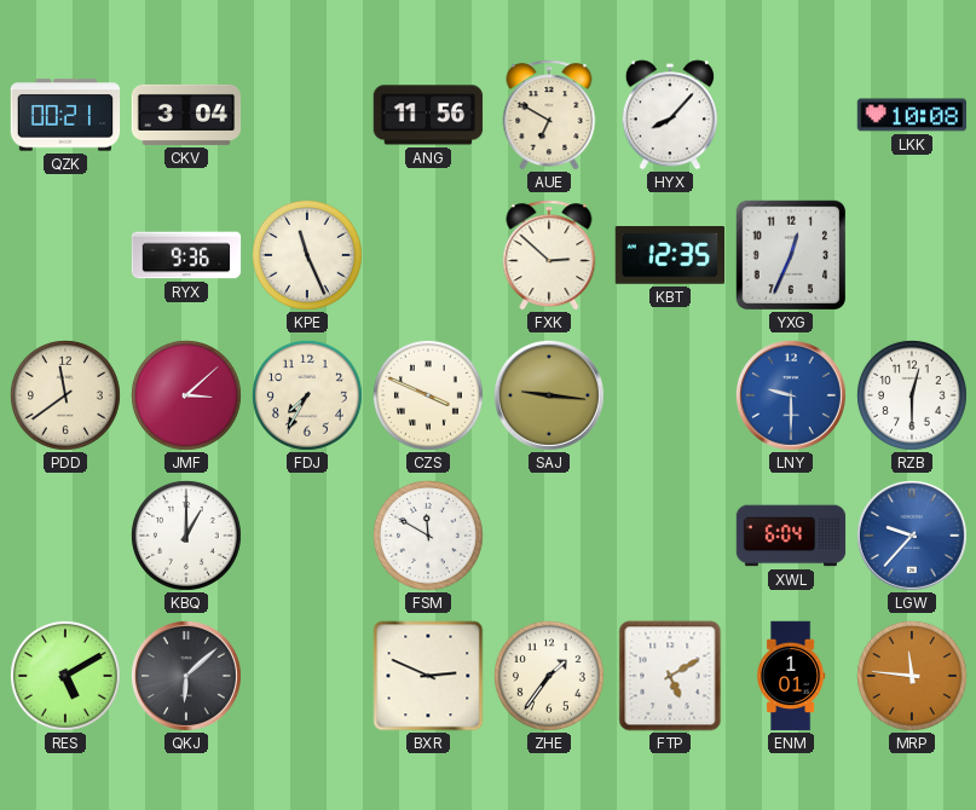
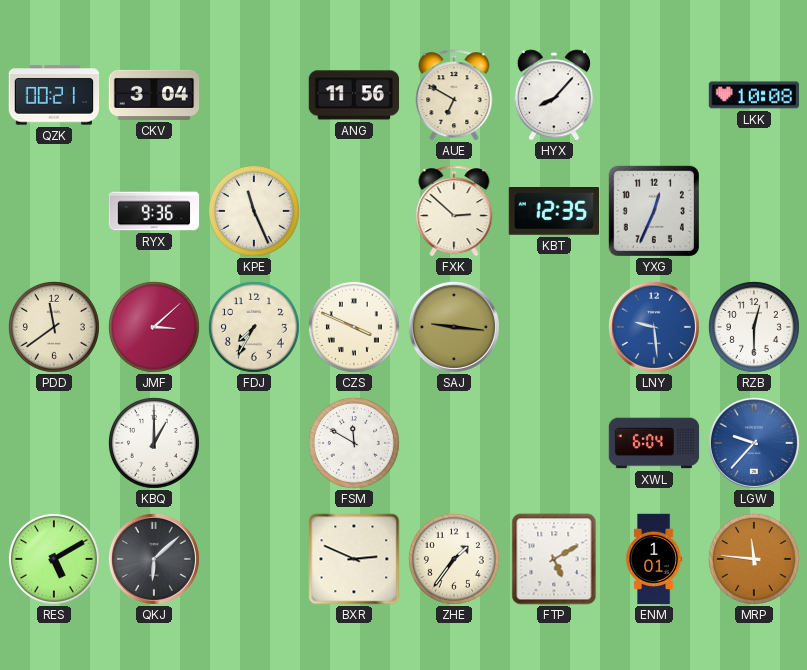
LNY: 9:30 -> 9:29
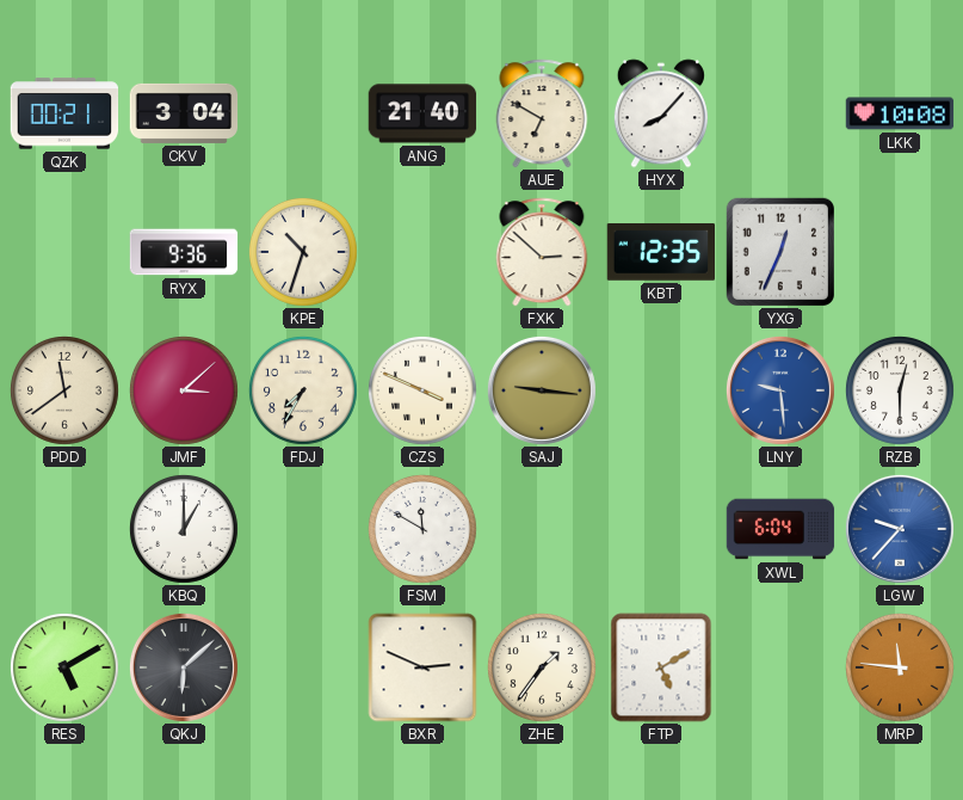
ANG: 11:56 -> 21:40
KPE: 11:26 -> 10:33
ENM: 1:01 -> none
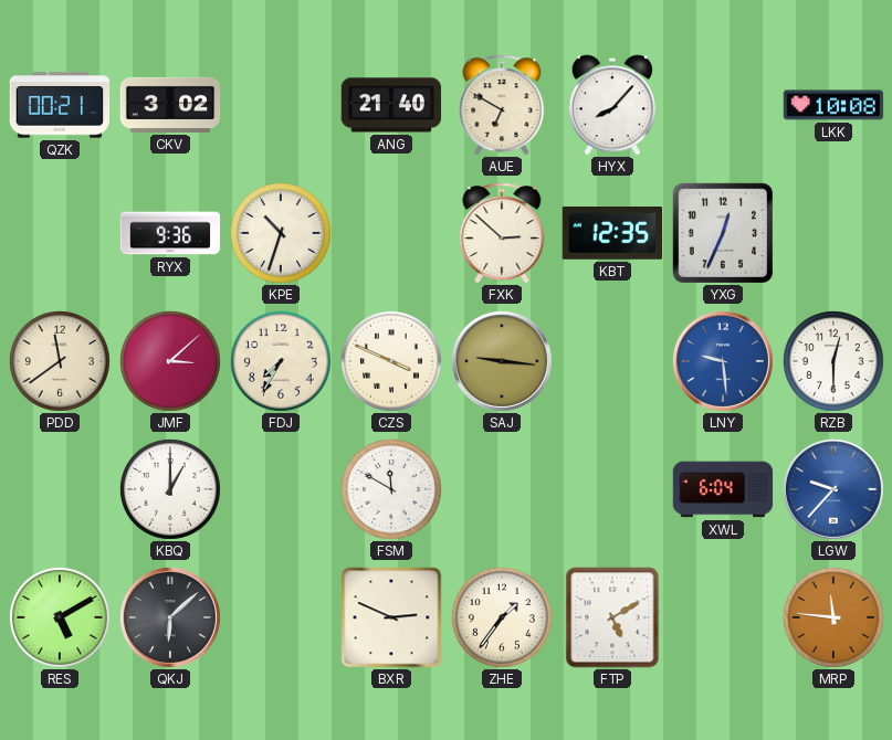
CKV: 3:04 -> 3:02
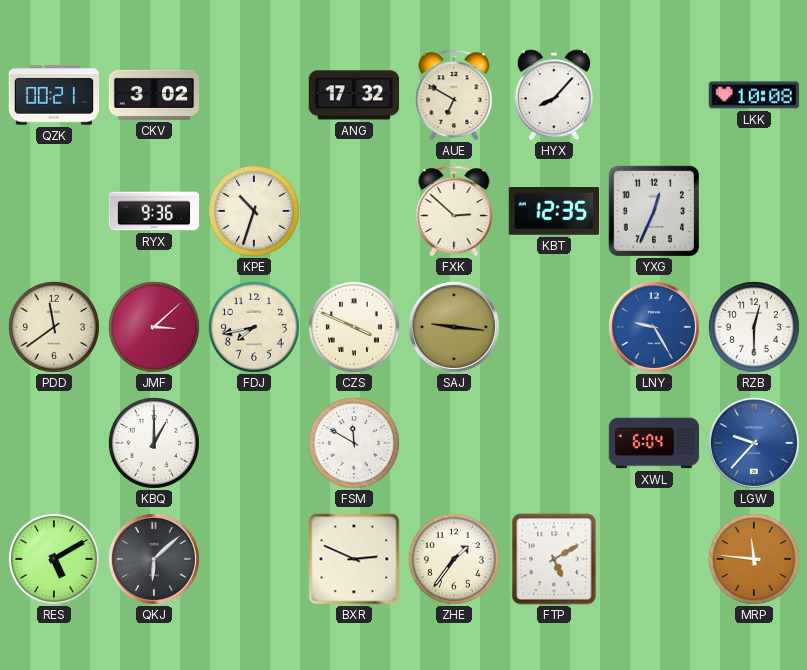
ANG: 21:40 -> 17:32
FDJ: 7:35 -> 7:43
LNY: 9:29 -> 9:25
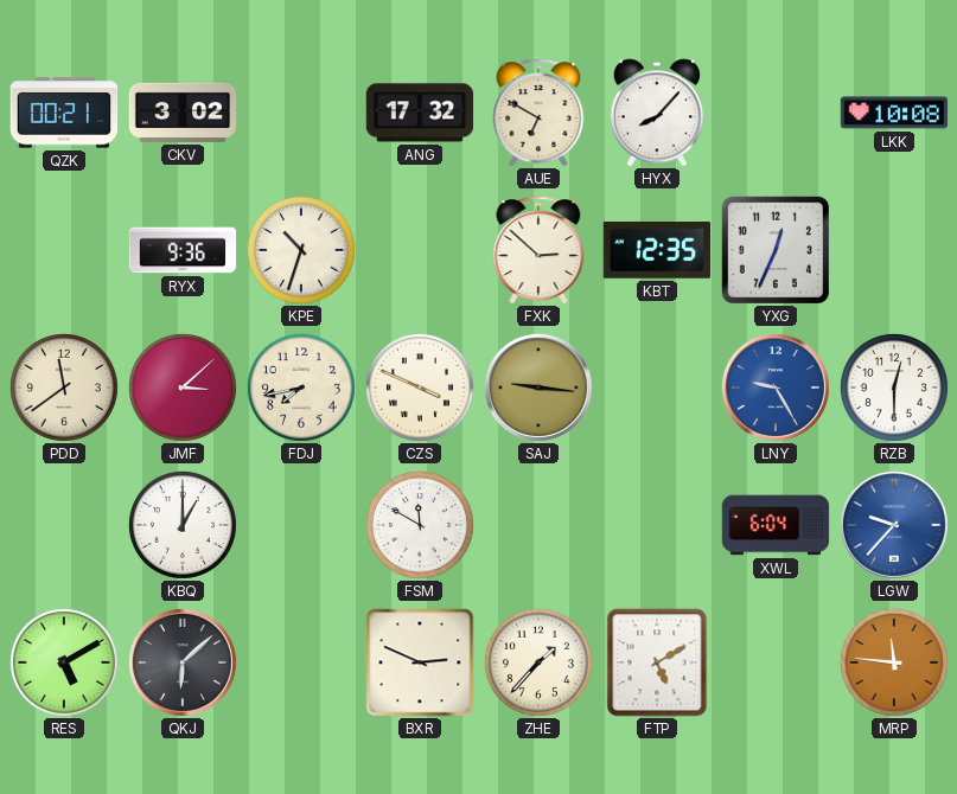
ZHE: 1:36 -> 1:37
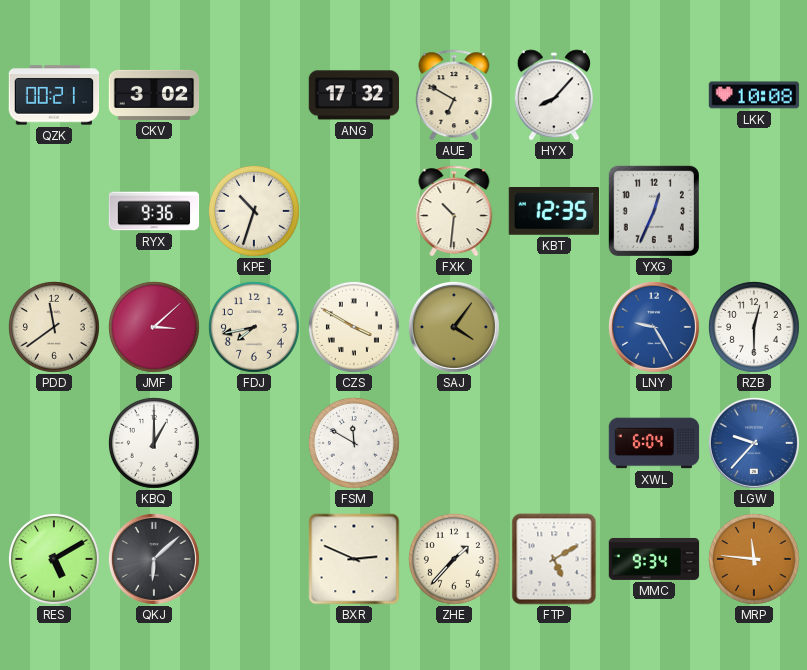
FXK: 2:52 -> 10:31
CZS: 3:49 -> 3:50
SAJ: 9:16 -> 4:06
MMC: none -> 9:34
